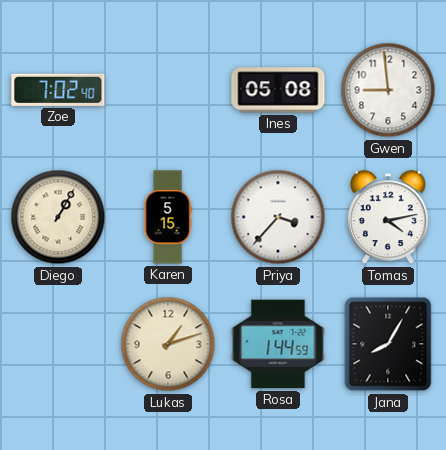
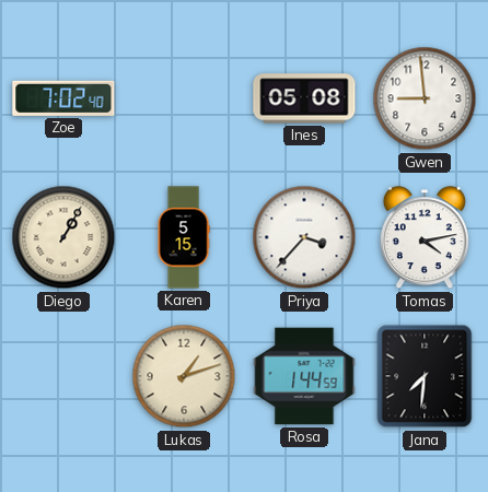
Jana: 8:05 -> 7:31
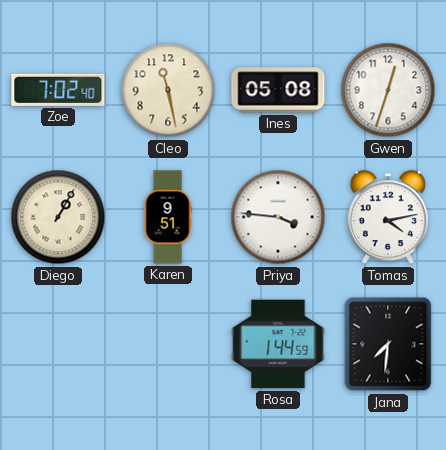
Cleo: none -> 11:28
Gwen: 8:59 -> 12:33
Karen: 5:15 -> 9:51
Priya: 3:37 -> 3:46
Lukas: 1:12 -> none
